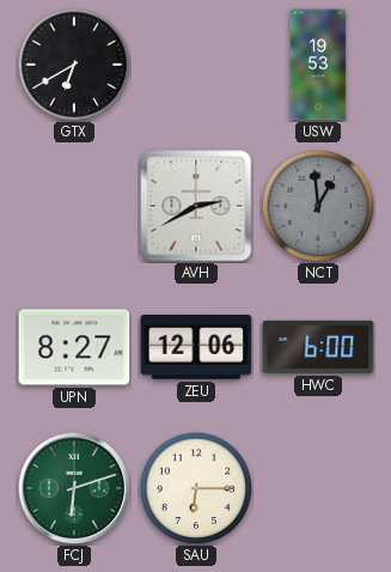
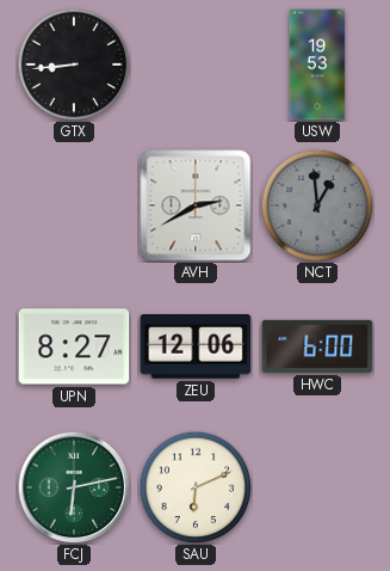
GTX: 6:40 -> 8:44
FCJ: 6:12 -> 6:13
SAU: 6:15 -> 6:11
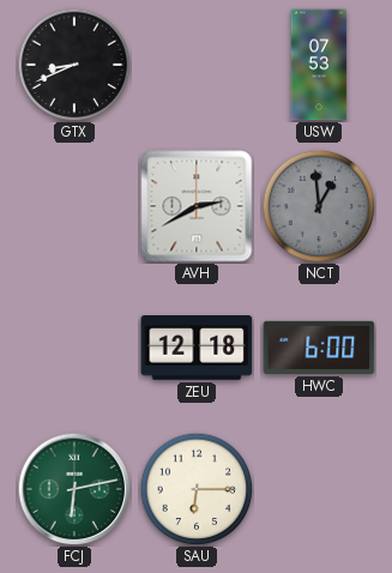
GTX: 8:44 -> 8:41
USW: 19:53 -> 07:53
UPN: 8:27 -> none
ZEU: 12:06 -> 12:18
SAU: 6:11 -> 6:15
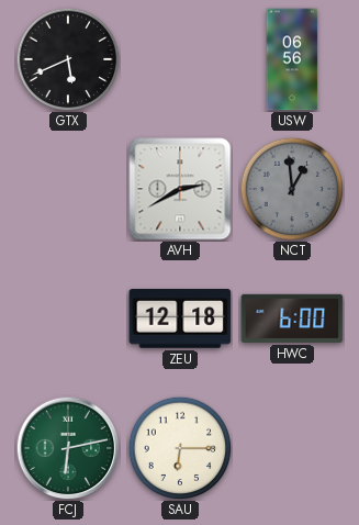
GTX: 8:41 -> 5:41
USW: 07:53 -> 06:56
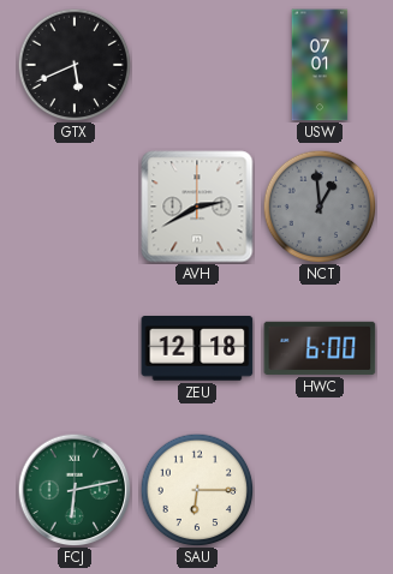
USW: 06:56 -> 07:01
